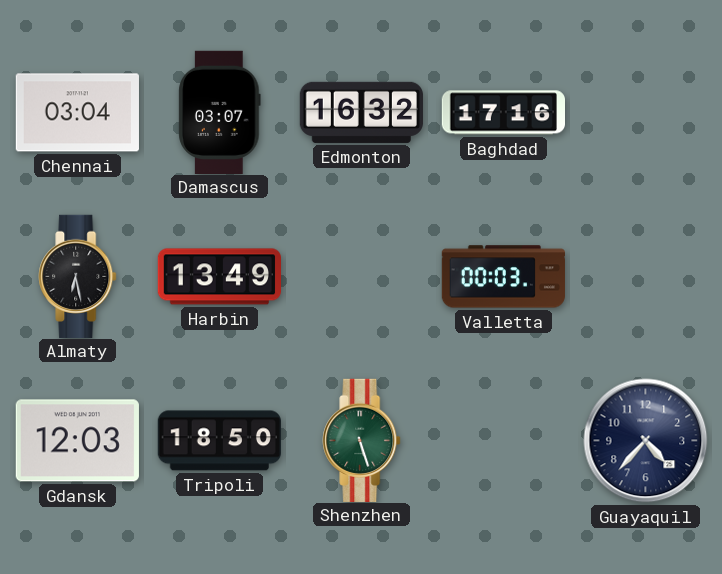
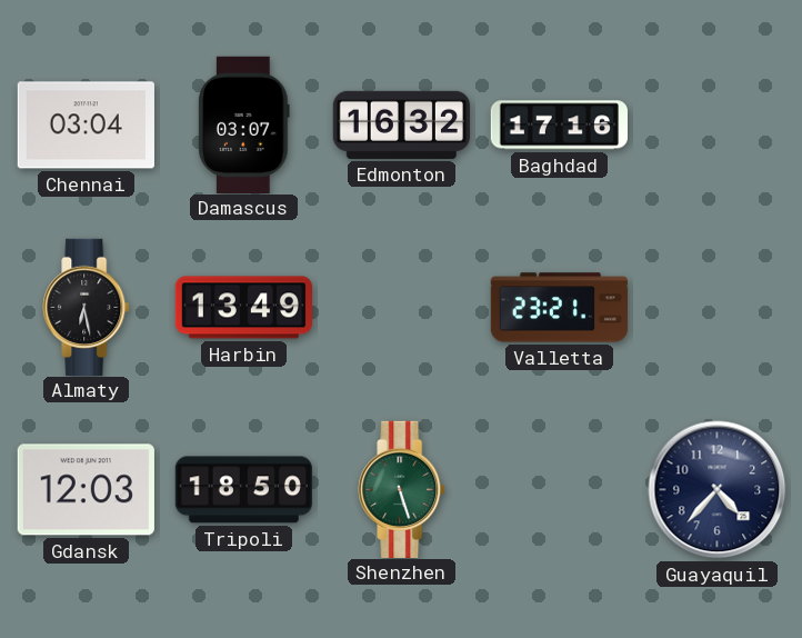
Valletta: 00:03 -> 23:21
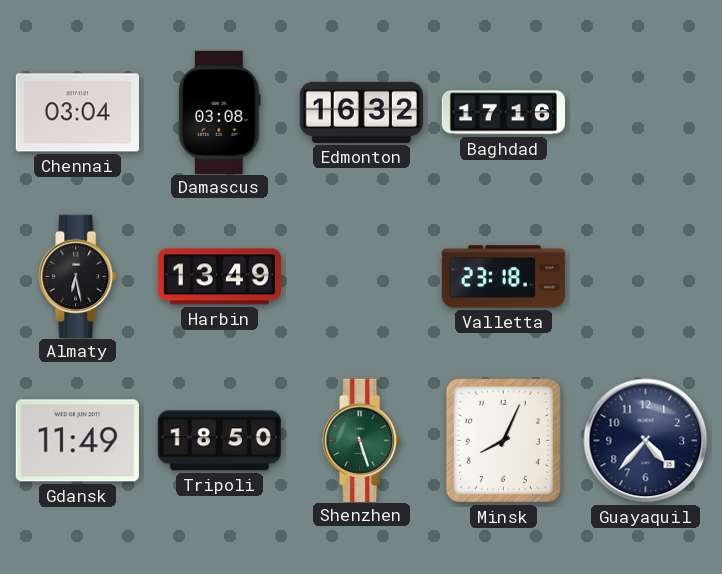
Damascus: 03:07 -> 03:08
Valletta: 23:21 -> 23:18
Gdansk: 12:03 -> 11:49
Minsk: none -> 8:04
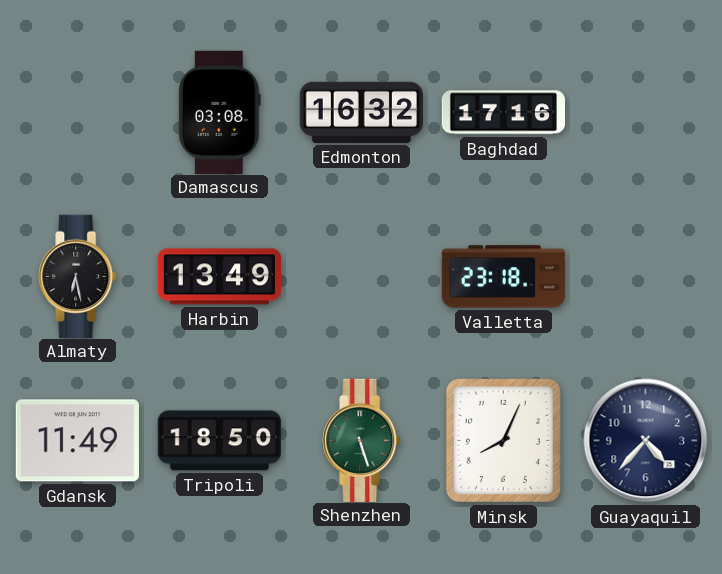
Chennai: 03:04 -> none
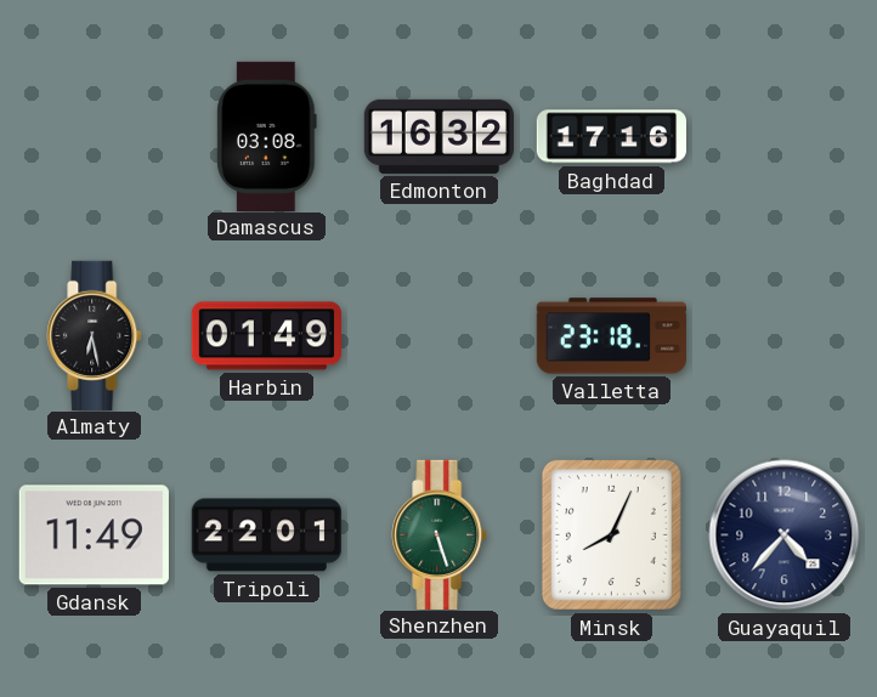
Harbin: 13:49 -> 01:49
Tripoli: 18:50 -> 22:01
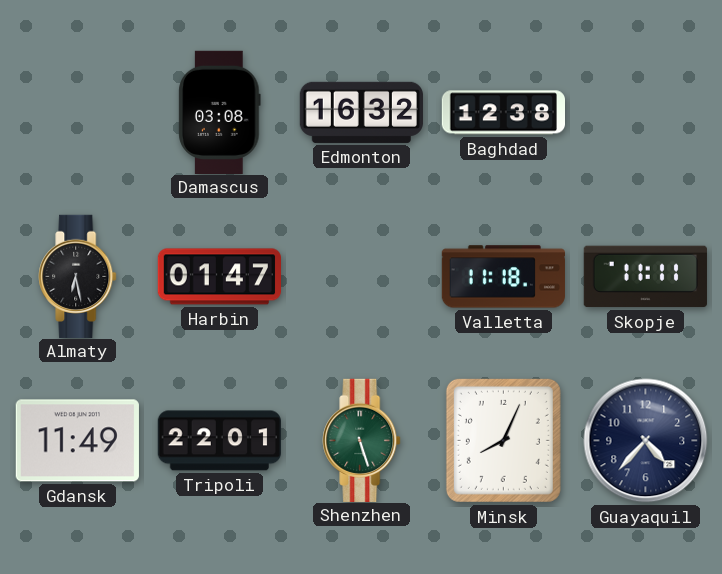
Baghdad: 17:16 -> 12:38
Harbin: 01:49 -> 01:47
Valletta: 23:18 -> 11:18
Skopje: none -> 11:11
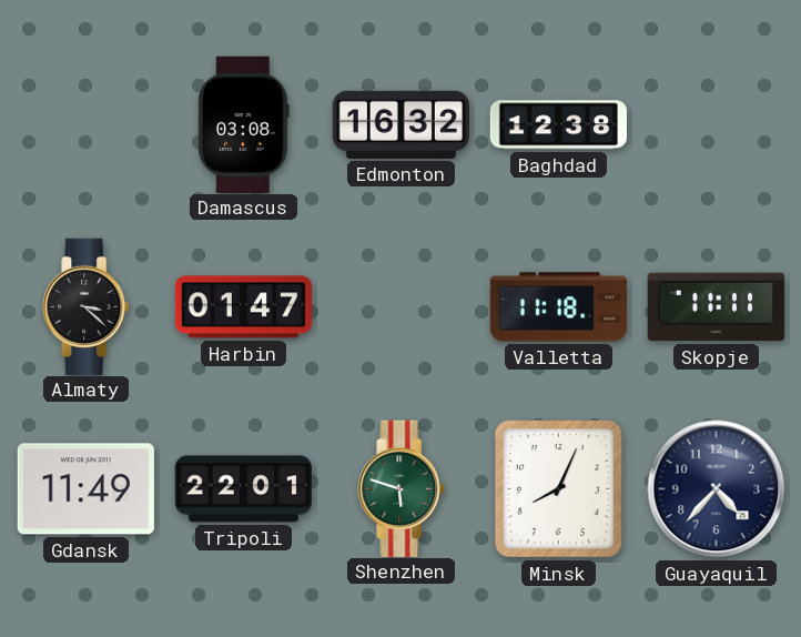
Almaty: 6:28 -> 3:22
Shenzhen: 5:27 -> 5:48
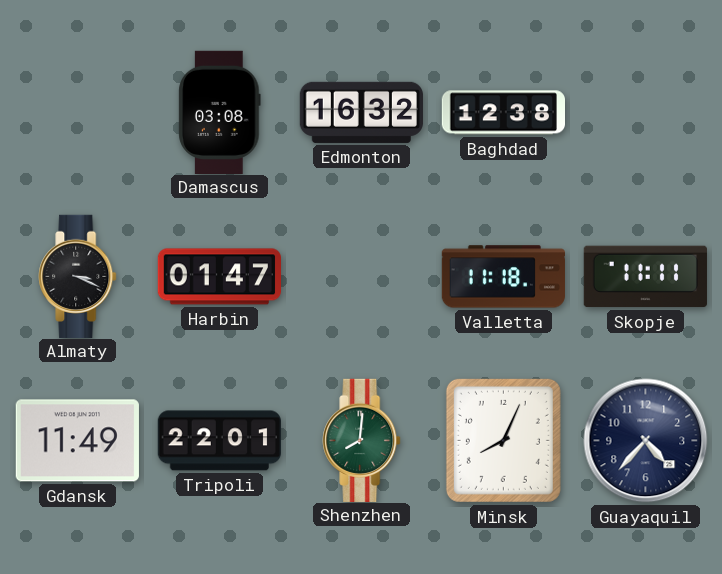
Almaty: 3:22 -> 3:19
Shenzhen: 5:48 -> 8:01
